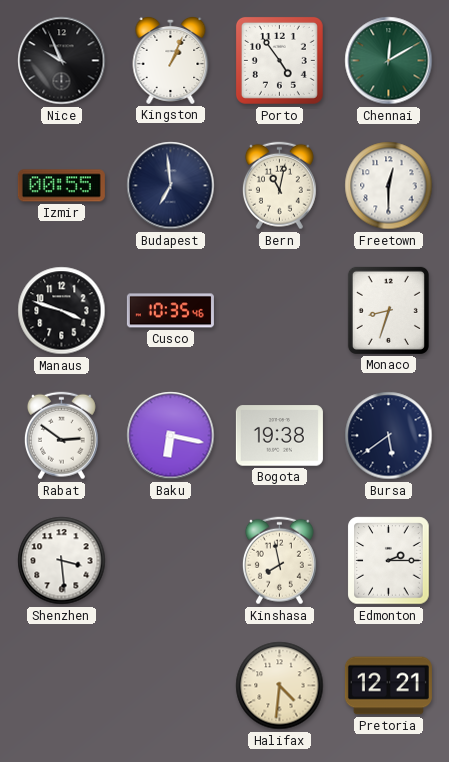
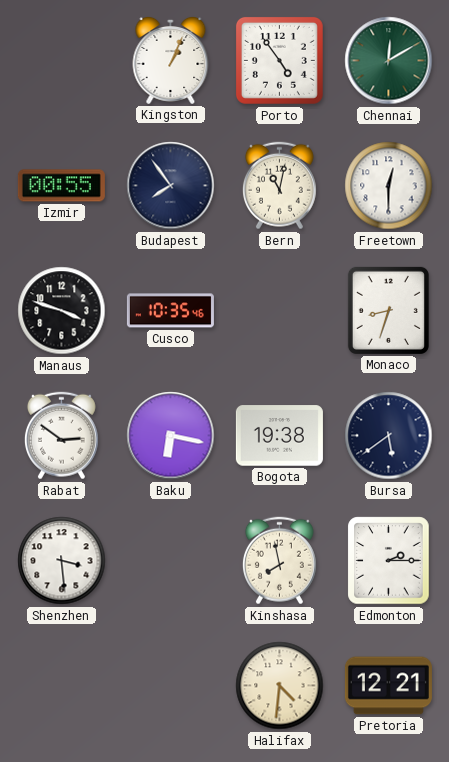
Nice: 9:56 -> none
Budapest: 6:59 -> 7:54
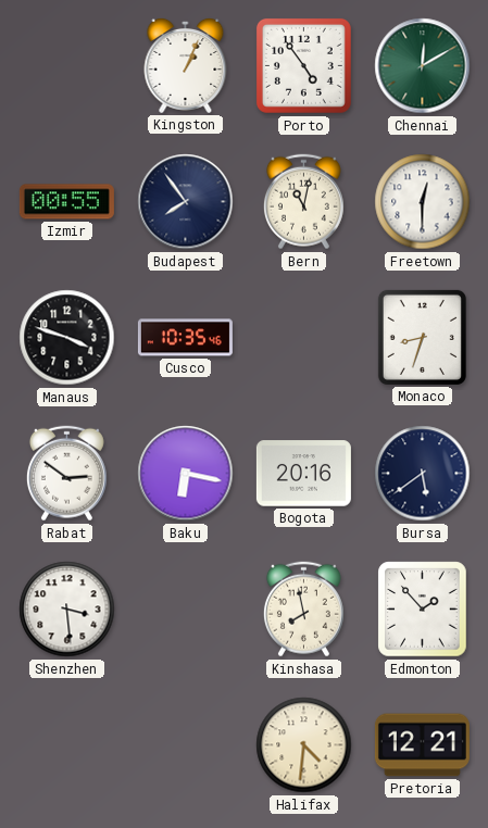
Bogota: 19:38 -> 20:16
Edmonton: 2:15 -> 1:53
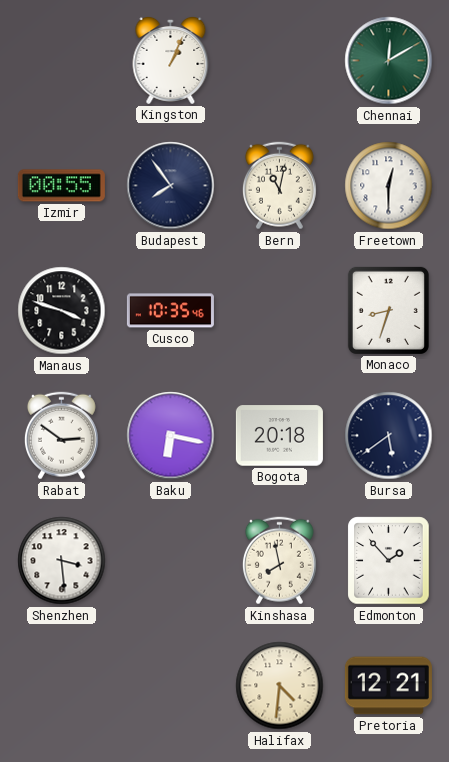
Porto: 4:54 -> none
Bogota: 20:16 -> 20:18
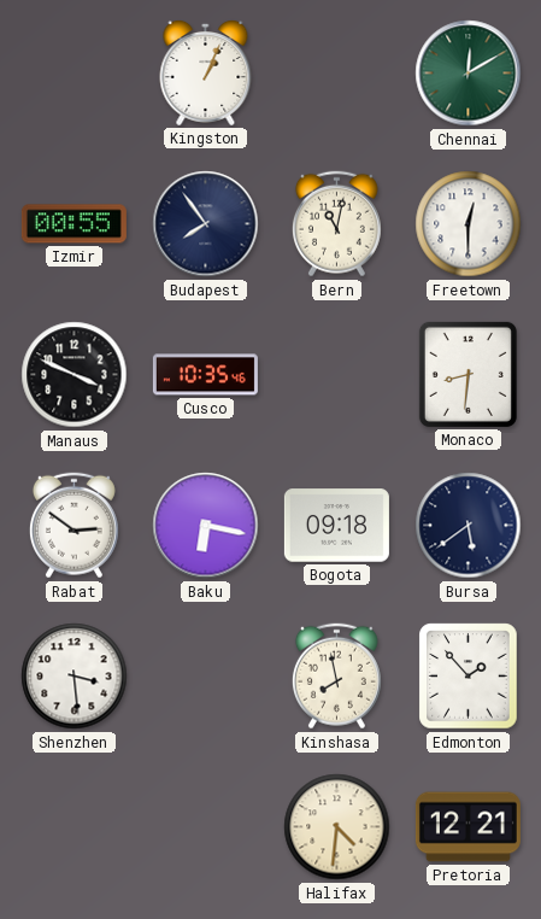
Manaus: 3:48 -> 3:49
Monaco: 8:33 -> 8:31
Bogota: 20:18 -> 09:18
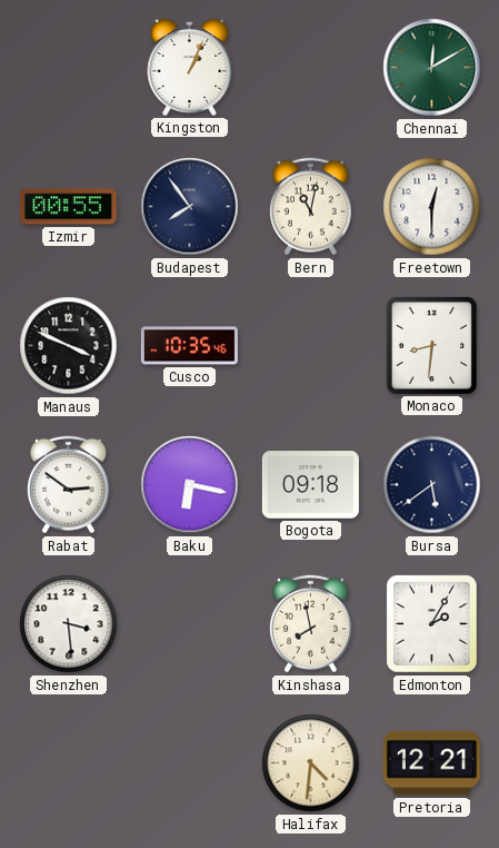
Edmonton: 1:53 -> 2:05
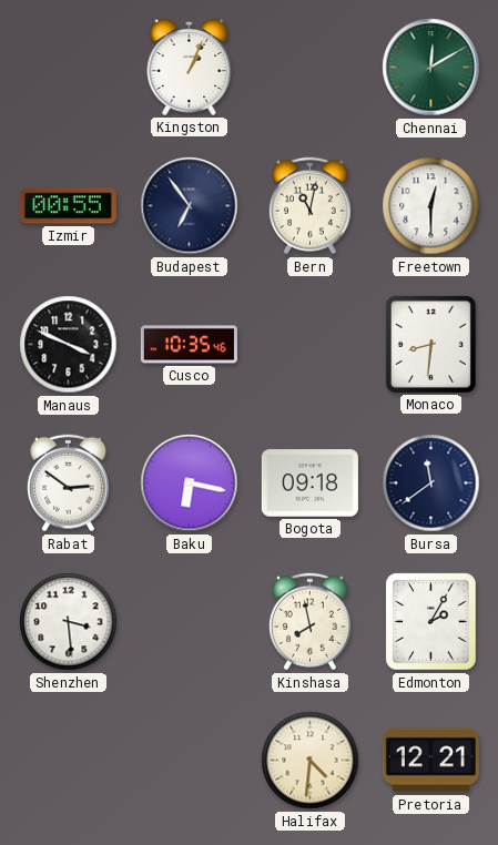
Budapest: 7:54 -> 6:54
Bursa: 5:39 -> 11:39
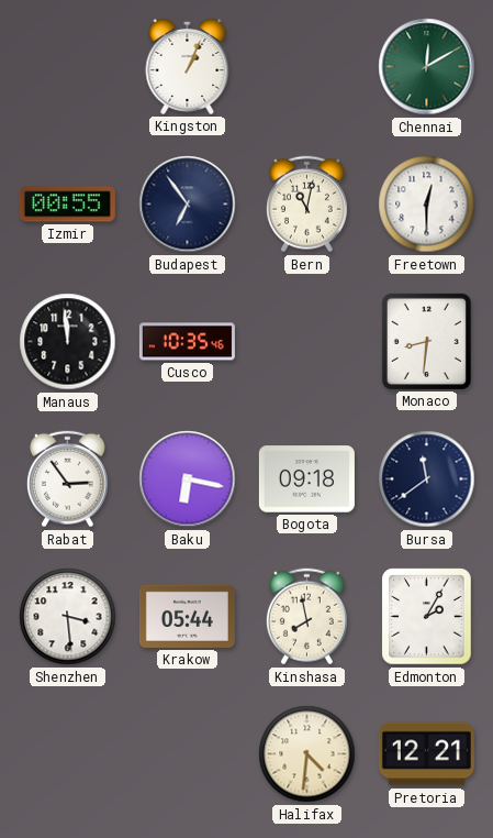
Manaus: 3:49 -> 11:59
Rabat: 2:51 -> 2:54
Krakow: none -> 05:44
